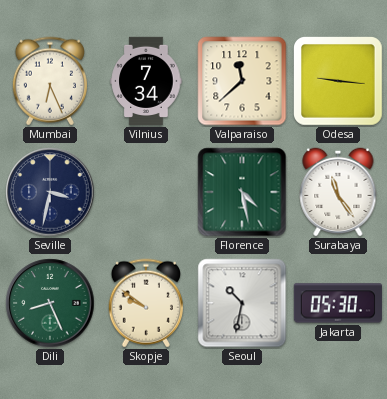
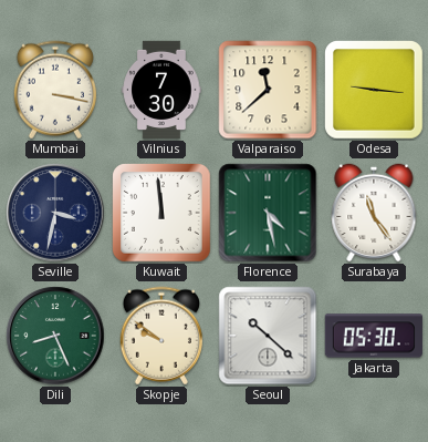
Mumbai: 6:26 -> 3:17
Vilnius: 7:34 -> 7:30
Kuwait: none -> 11:59
Seoul: 10:32 -> 10:22
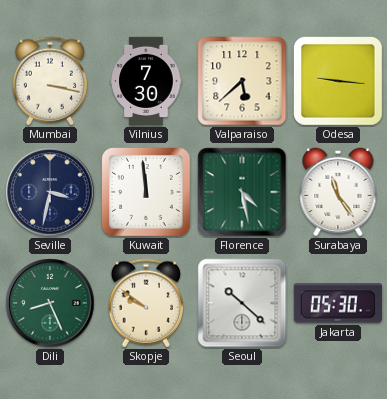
Valparaiso: 11:38 -> 5:38
